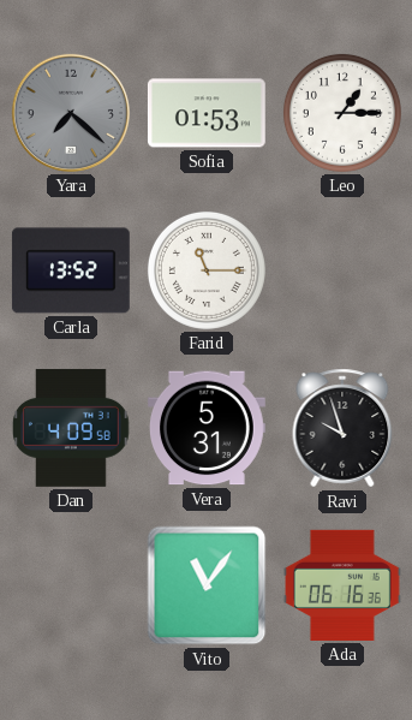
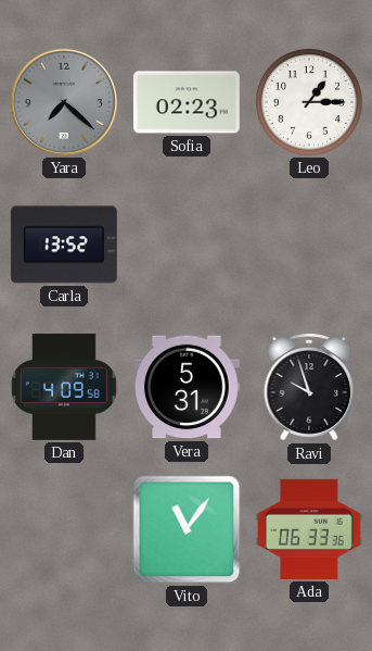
Sofia: 01:53 -> 02:23
Farid: 11:15 -> none
Ada: 06:16 -> 06:33
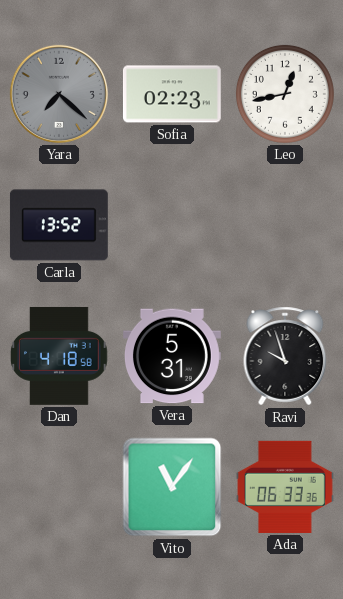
Leo: 1:15 -> 12:43
Dan: 4:09 -> 4:18
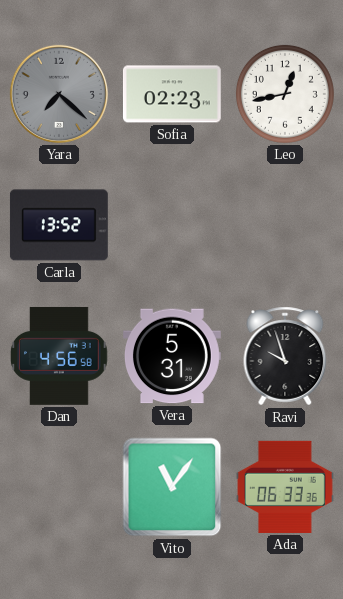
Dan: 4:18 -> 4:56
